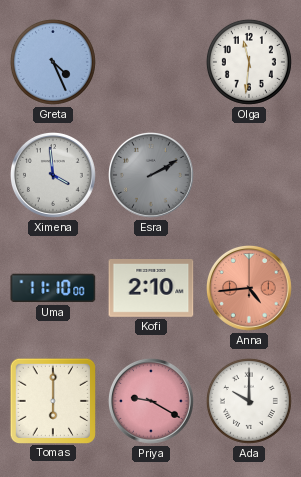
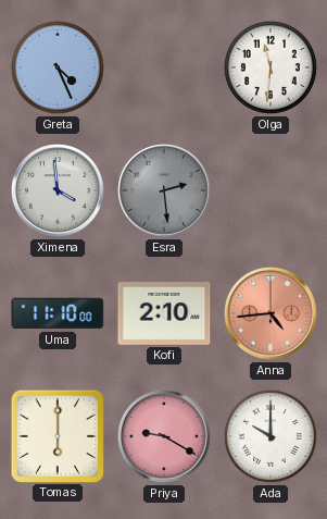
Esra: 2:10 -> 2:29
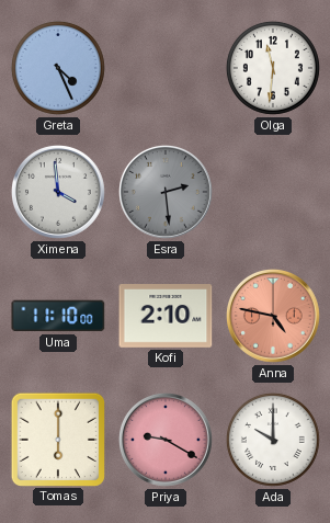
Anna: 4:44 -> 4:47
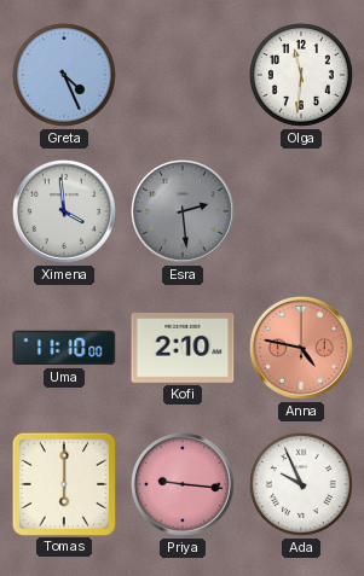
Priya: 9:20 -> 9:16
Ada: 10:00 -> 9:56
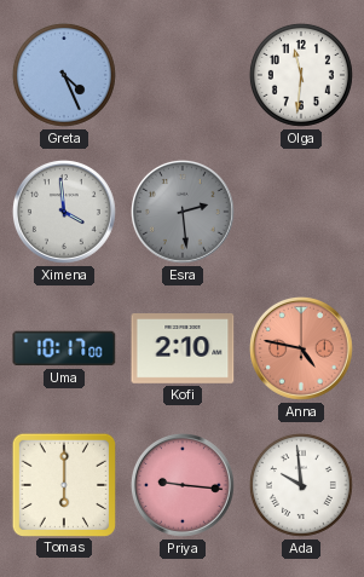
Uma: 11:10 -> 10:17
Ada: 9:56 -> 9:59
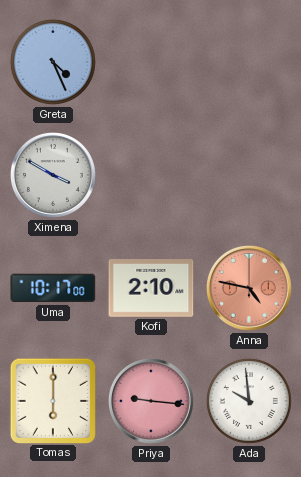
Olga: 11:31 -> none
Ximena: 3:59 -> 3:50
Esra: 2:29 -> none
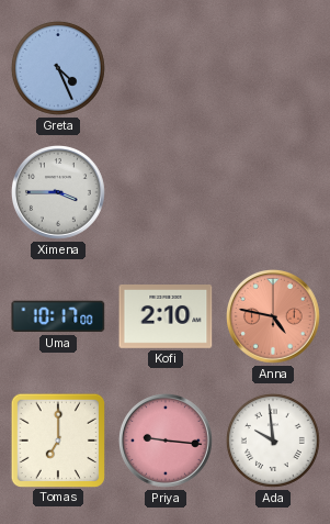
Ximena: 3:50 -> 3:45
Tomas: 6:00 -> 7:00
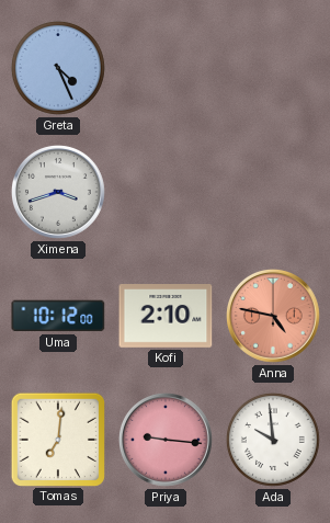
Ximena: 3:45 -> 3:42
Uma: 10:17 -> 10:12
Tomas: 7:00 -> 7:01
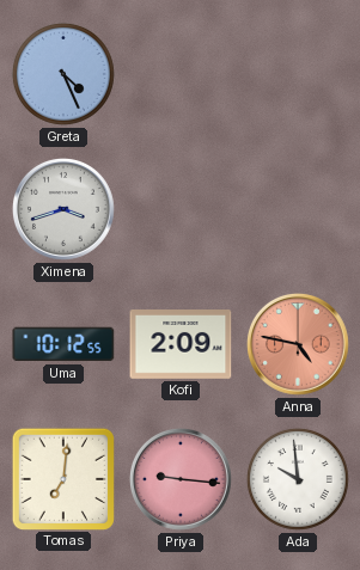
Uma: 10:12:00 -> 10:12:55
Kofi: 2:10 -> 2:09
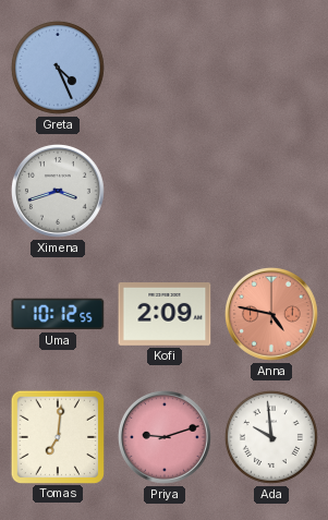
Priya: 9:16 -> 9:12
